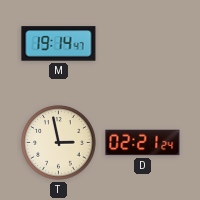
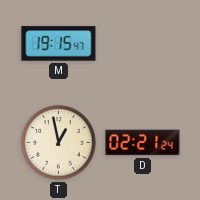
M: 19:14 -> 19:15
T: 2:58 -> 12:58
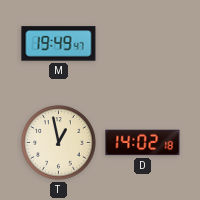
M: 19:15 -> 19:49
D: 02:21 -> 14:02
